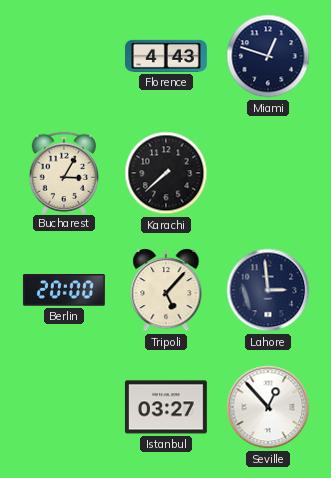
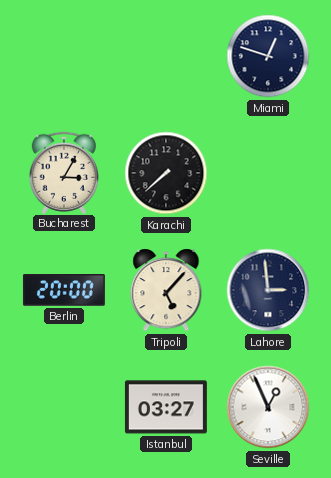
Florence: 4:43 -> none
Seville: 12:53 -> 12:56
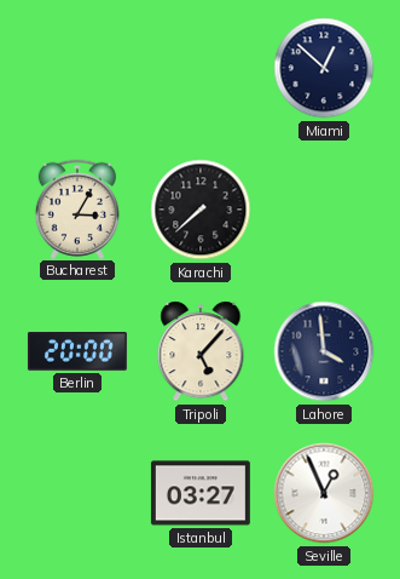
Miami: 12:48 -> 12:52
Lahore: 2:59 -> 3:59
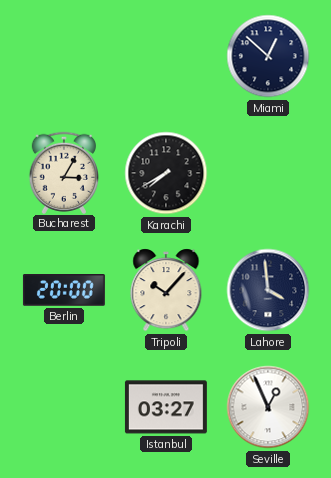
Karachi: 7:38 -> 7:40
Tripoli: 5:07 -> 10:07
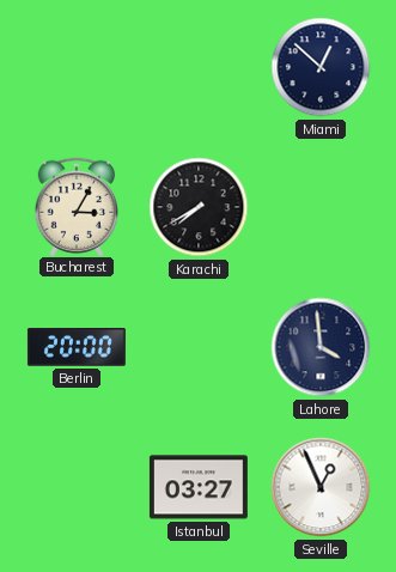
Tripoli: 10:07 -> none
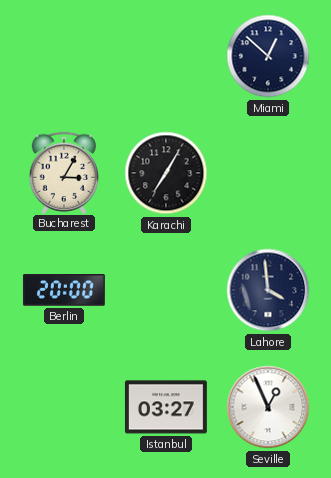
Karachi: 7:40 -> 7:05
